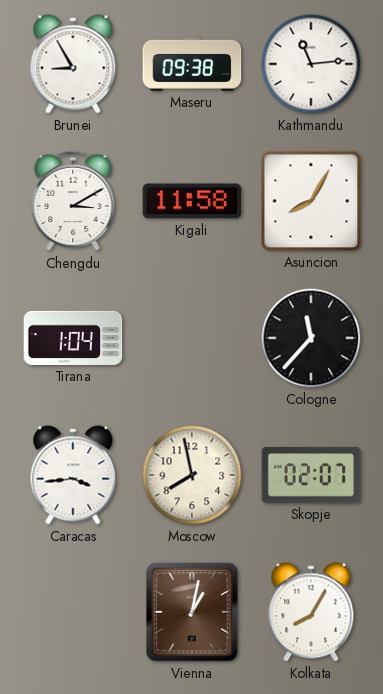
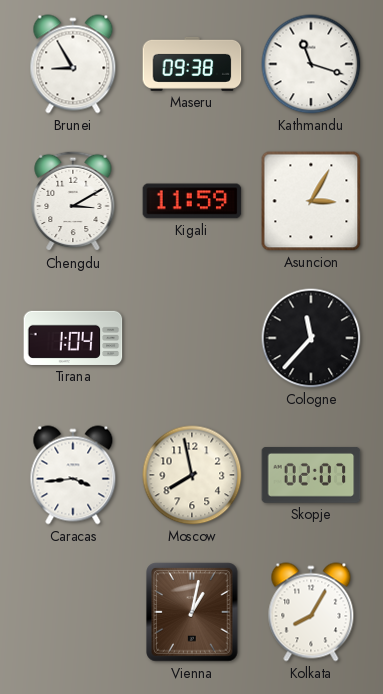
Kathmandu: 11:14 -> 11:18
Kigali: 11:58 -> 11:59
Asuncion: 8:05 -> 3:05
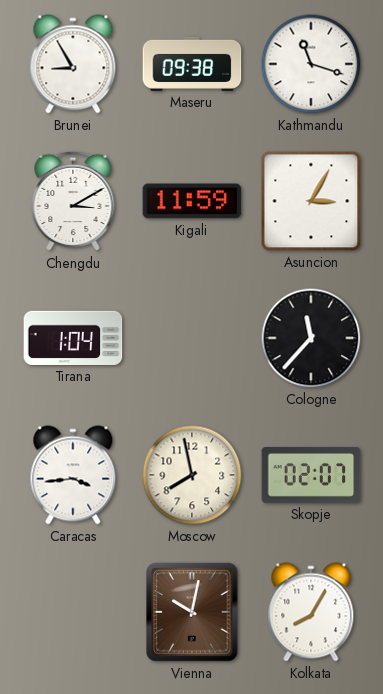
Vienna: 1:02 -> 10:02
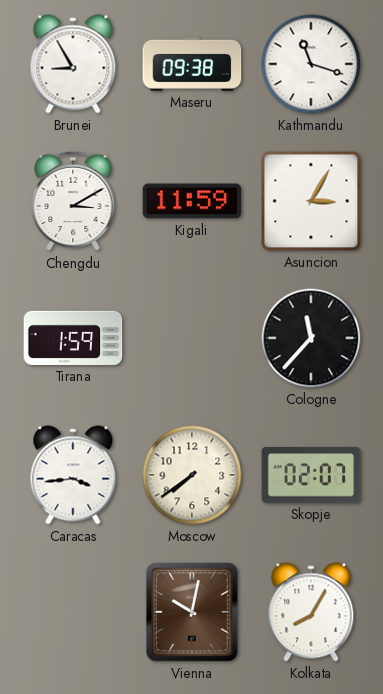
Tirana: 1:04 -> 1:59
Moscow: 7:58 -> 7:39
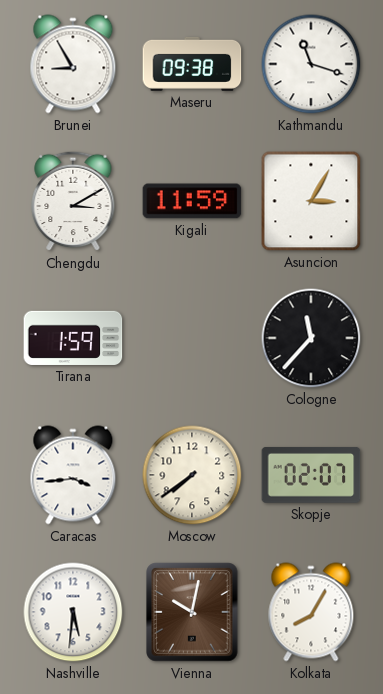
Nashville: none -> 5:31
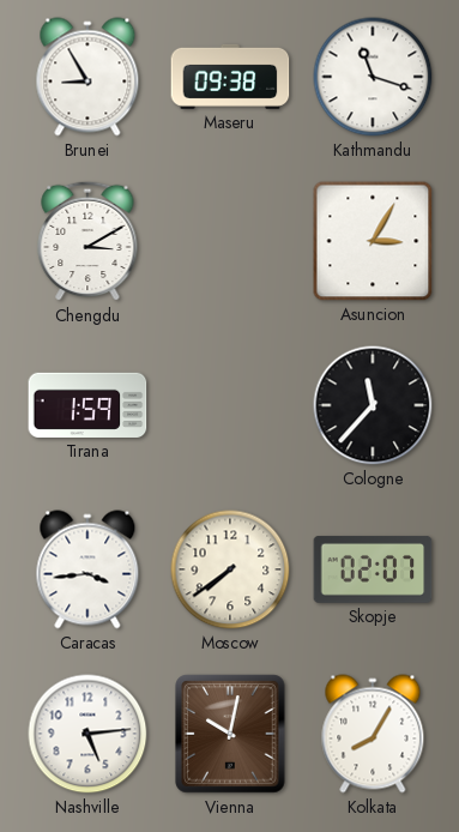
Kigali: 11:59 -> none
Nashville: 5:31 -> 5:14
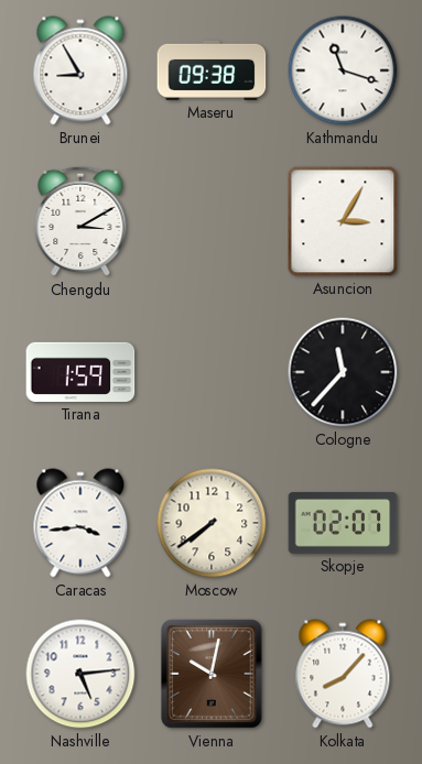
Kolkata: 8:05 -> 8:07
